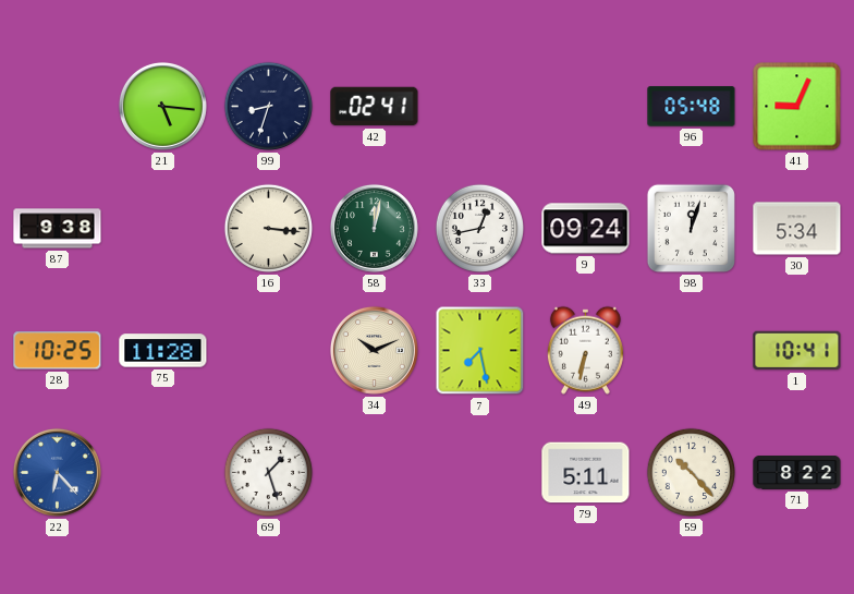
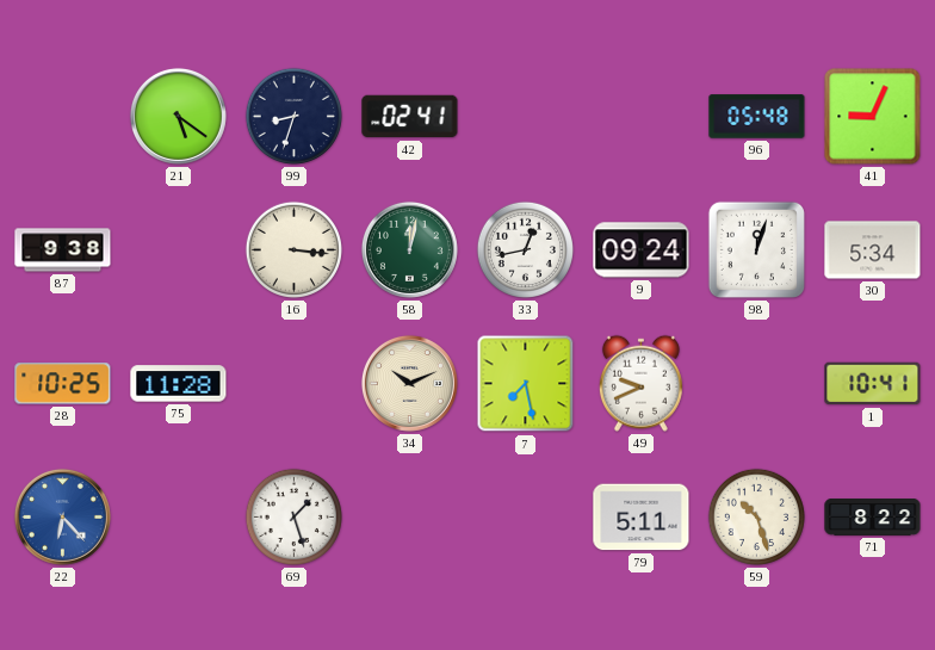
21: 5:16 -> 5:21
49: 6:32 -> 9:41
59: 10:23 -> 10:27
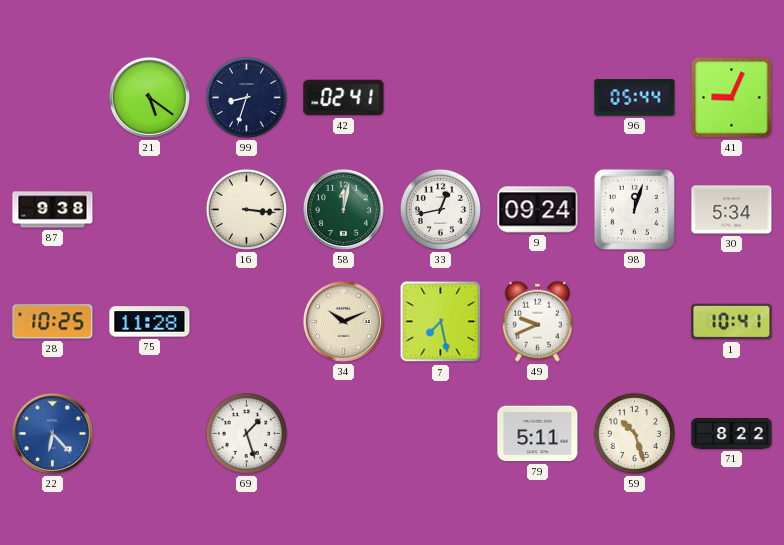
96: 05:48 -> 05:44
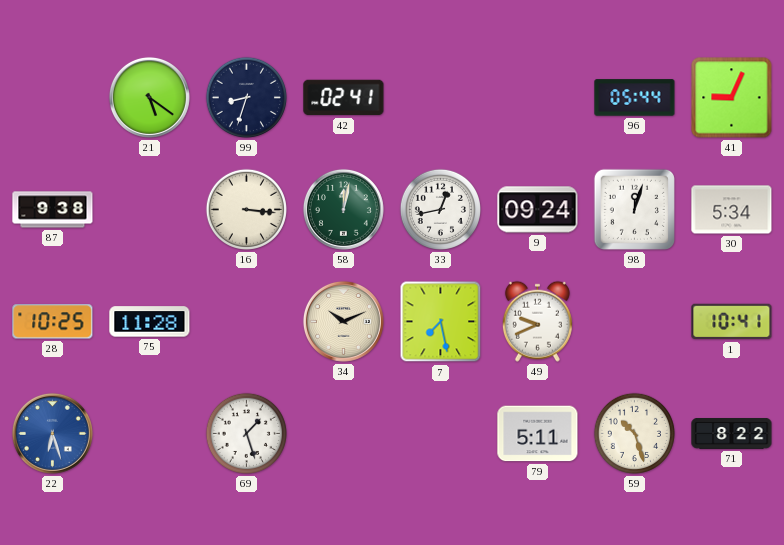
22: 6:23 -> 6:27
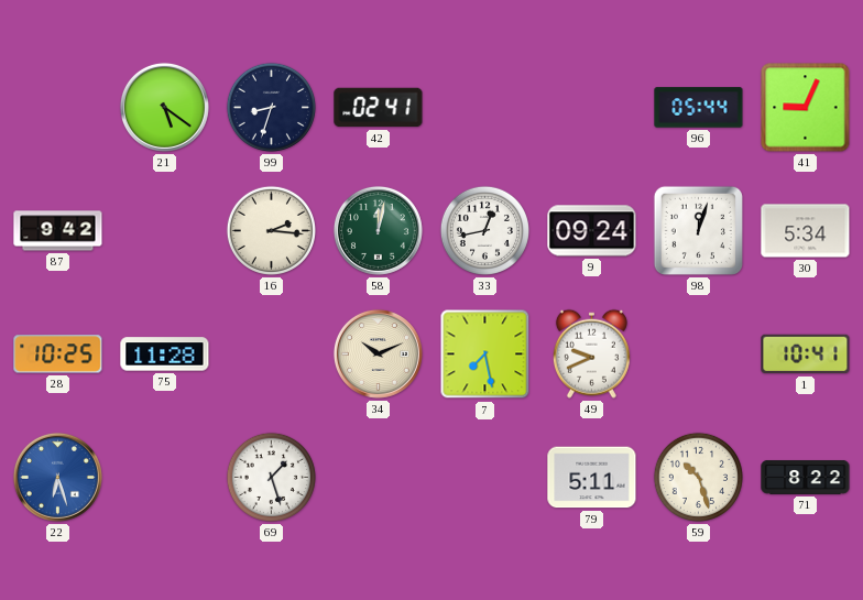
87: 9:38 -> 9:42
16: 3:16 -> 2:16
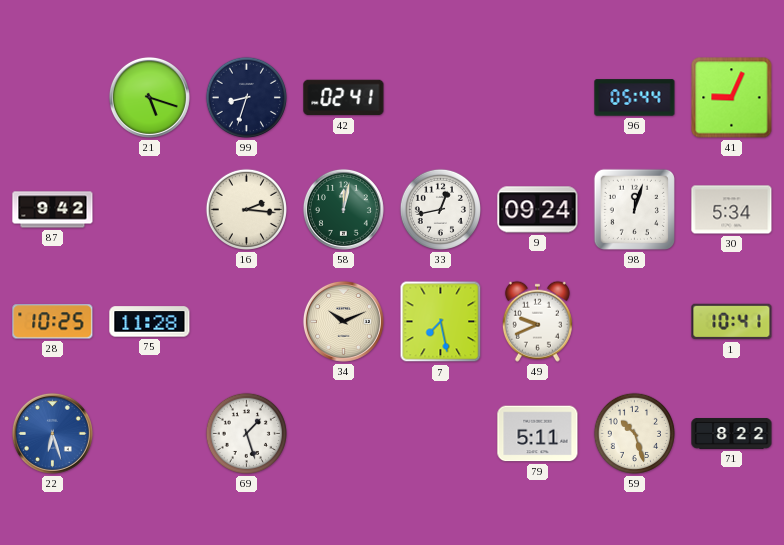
21: 5:21 -> 5:18
